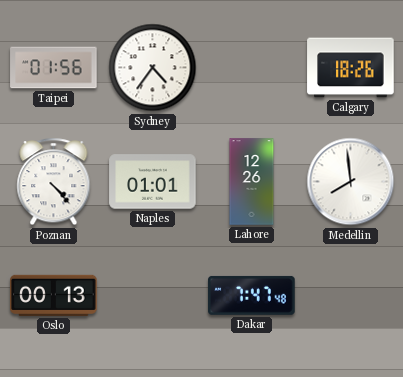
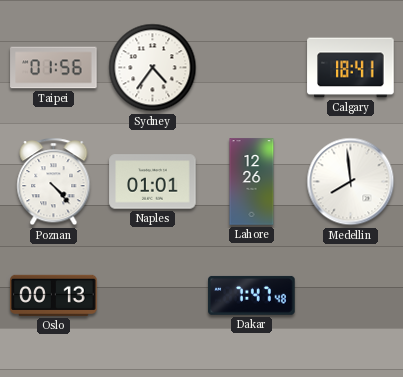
Calgary: 18:26 -> 18:41
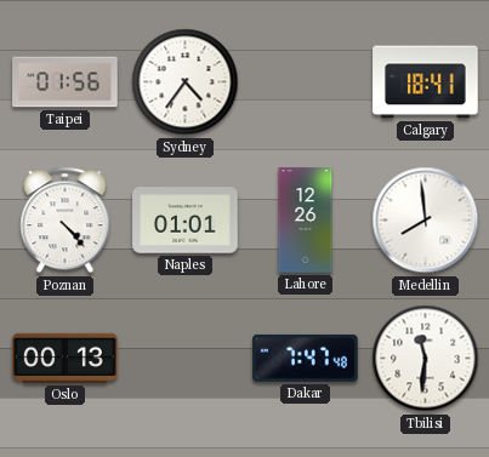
Tbilisi: none -> 11:31
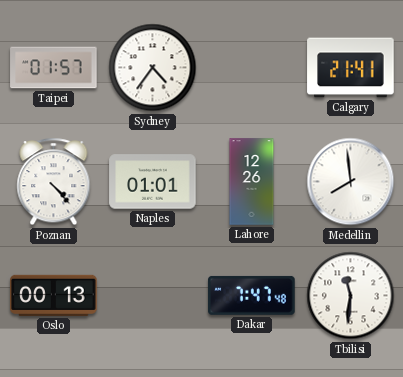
Taipei: 01:56 -> 01:57
Calgary: 18:41 -> 21:41
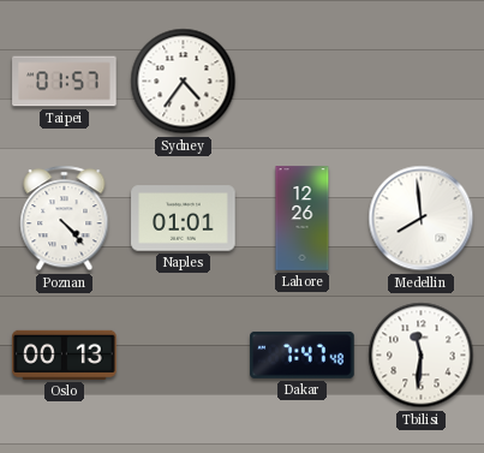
Calgary: 21:41 -> none
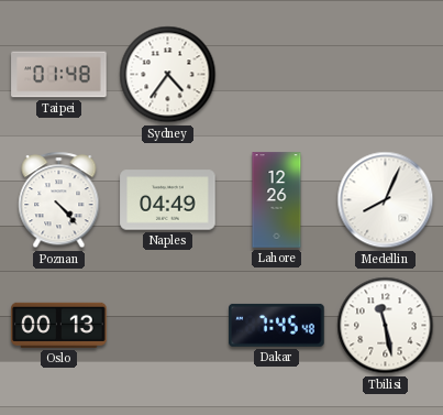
Taipei: 01:57 -> 01:48
Naples: 01:01 -> 04:49
Medellin: 7:59 -> 8:04
Dakar: 7:47 -> 7:45
Tbilisi: 11:31 -> 11:28
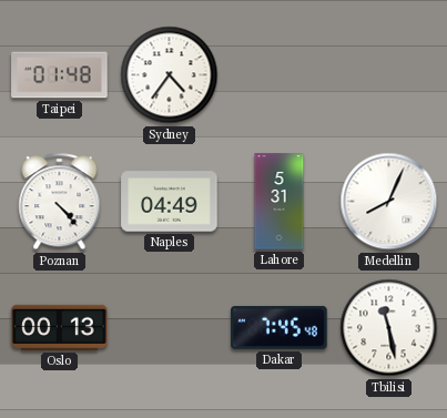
Lahore: 12:26 -> 5:31
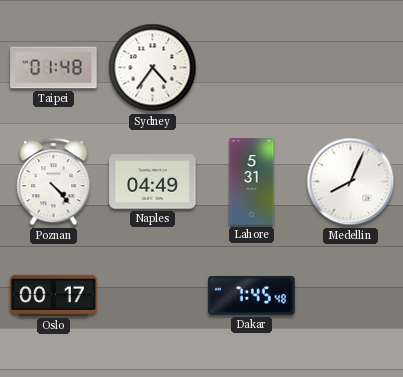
Oslo: 00:13 -> 00:17
Tbilisi: 11:28 -> none
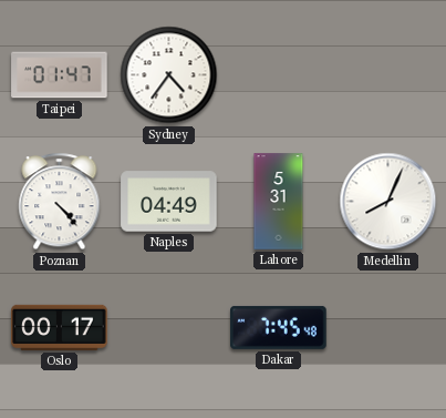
Taipei: 01:48 -> 01:47
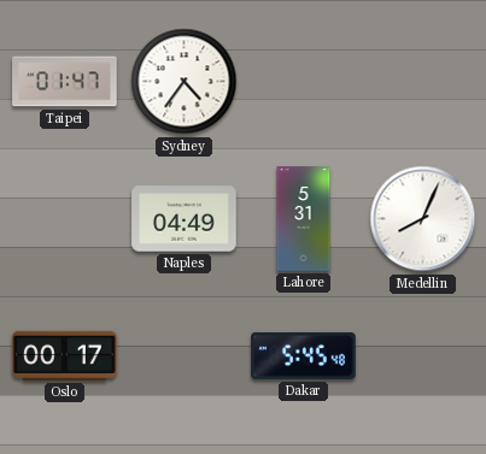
Poznan: 4:23 -> none
Dakar: 7:45 -> 5:45
